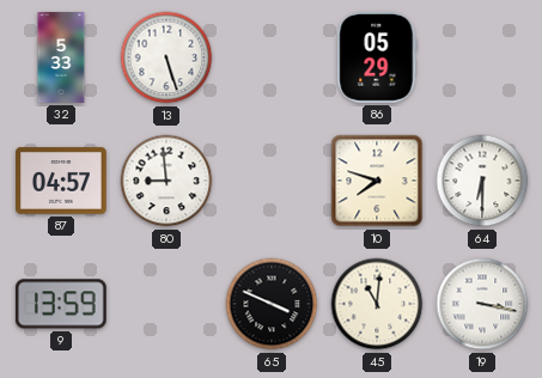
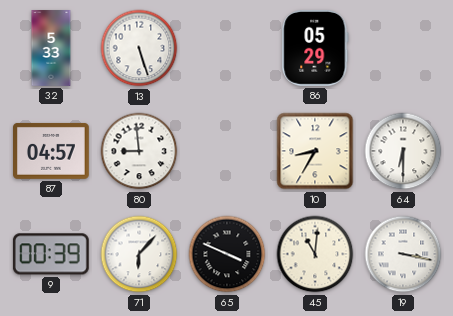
10: 7:48 -> 8:35
9: 13:59 -> 00:39
71: none -> 6:07
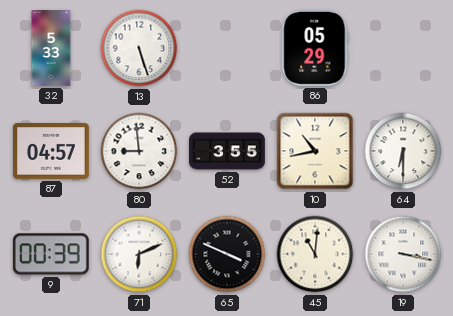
52: none -> 3:55
10: 8:35 -> 10:43
71: 6:07 -> 6:11
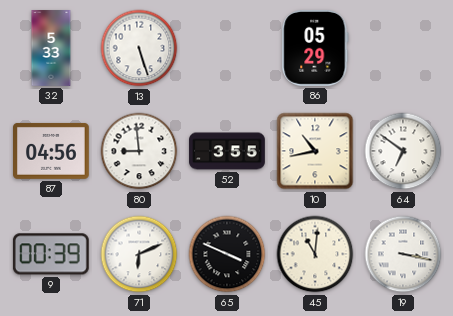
87: 04:57 -> 04:56
64: 6:30 -> 6:51
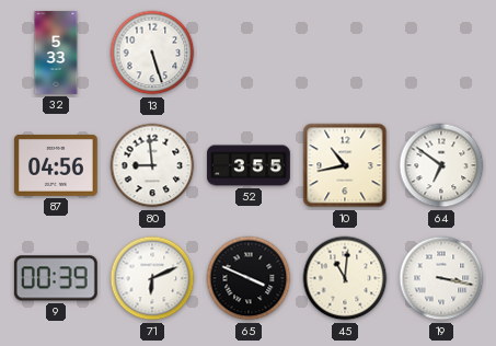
86: 05:29 -> none
